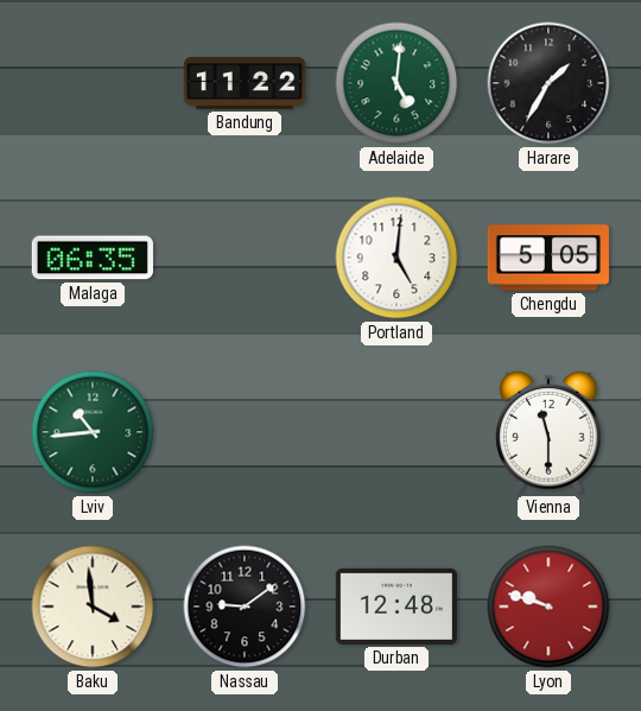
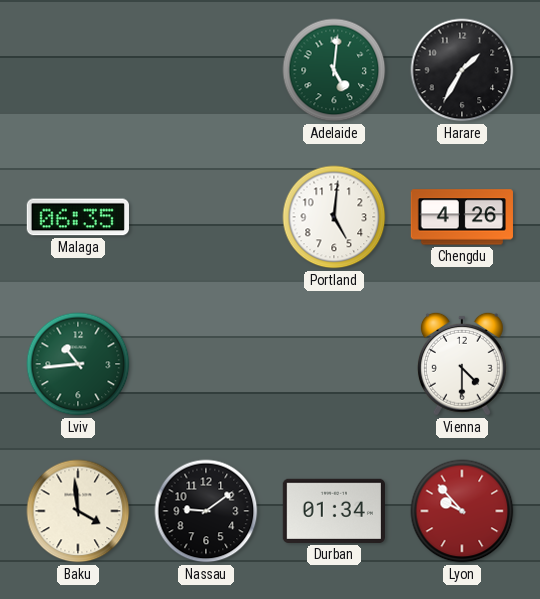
Bandung: 11:22 -> none
Chengdu: 5:05 -> 4:26
Vienna: 11:30 -> 4:30
Durban: 12:48 -> 01:34
Lyon: 9:48 -> 9:53
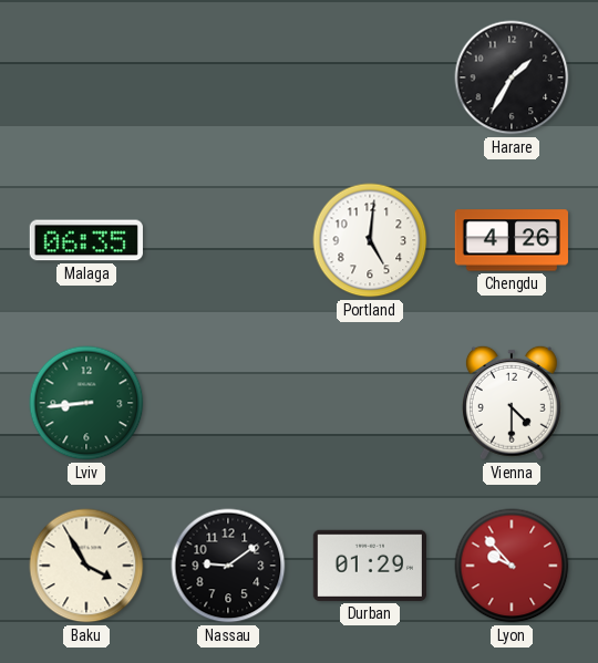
Adelaide: 5:01 -> none
Lviv: 10:44 -> 8:44
Baku: 3:59 -> 3:55
Durban: 01:34 -> 01:29
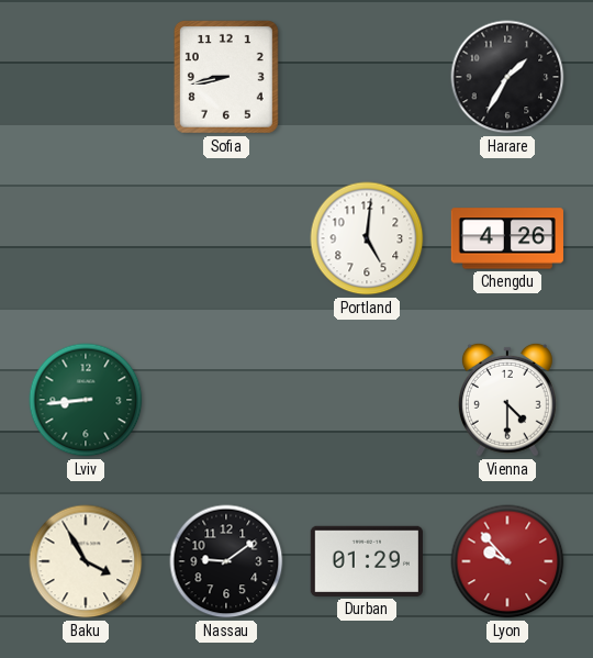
Sofia: none -> 8:43
Malaga: 06:35 -> none
